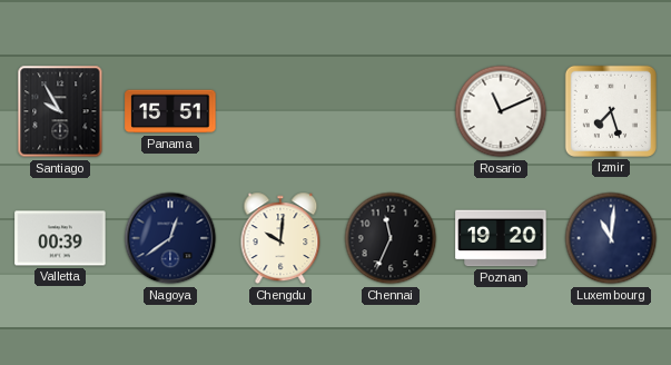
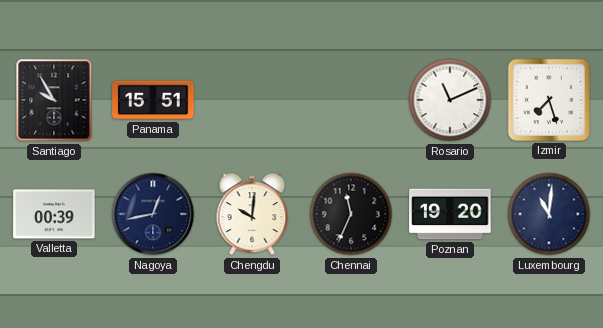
Nagoya: 12:39 -> 12:43
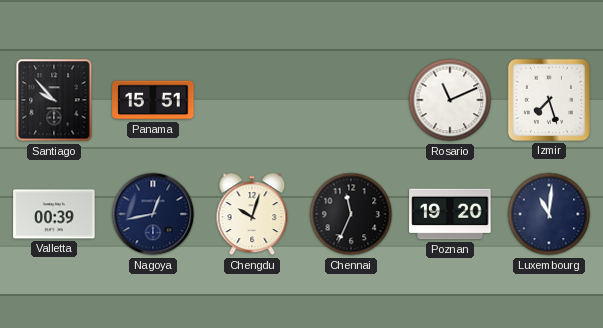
Santiago: 9:55 -> 9:53
Chengdu: 10:01 -> 10:03
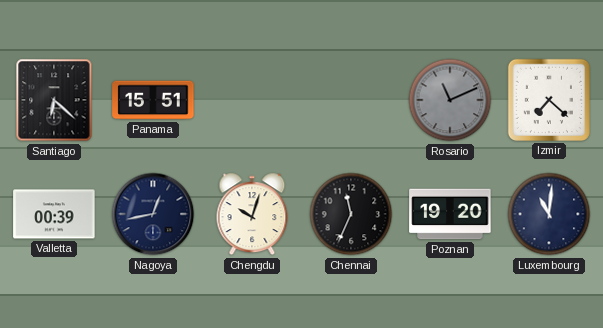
Santiago: 9:53 -> 6:22
Rosario dial: white -> grey
Izmir: 7:27 -> 7:22
